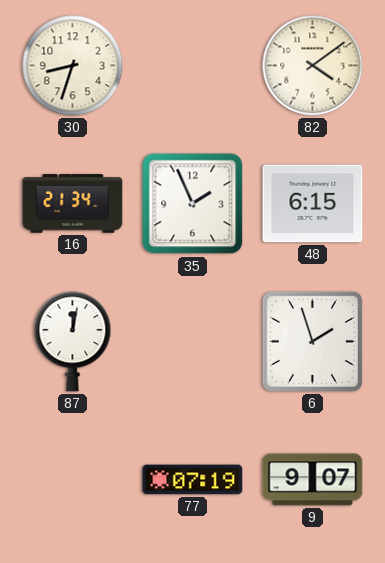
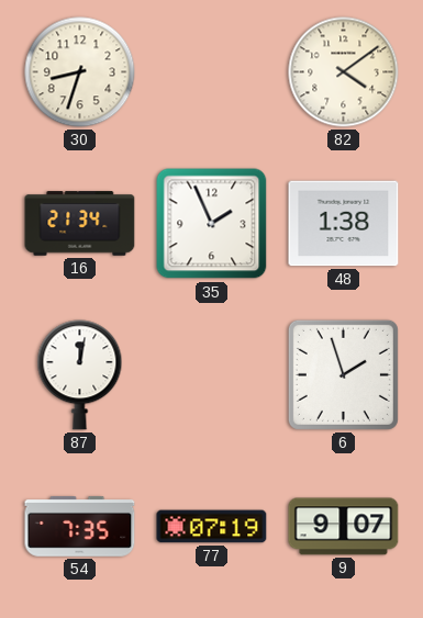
48: 6:15 -> 1:38
54: none -> 7:35
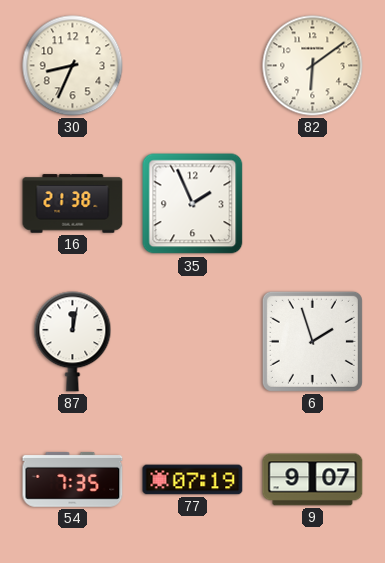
30: 8:33 -> 8:34
82: 4:09 -> 6:09
16: 21:34 -> 21:38
48: 1:38 -> none
